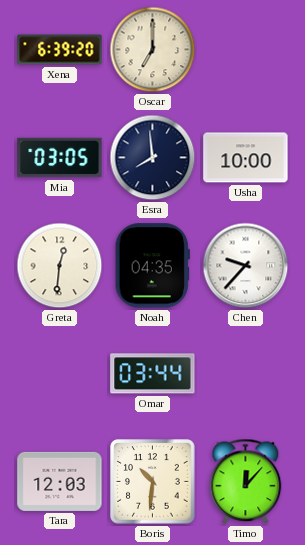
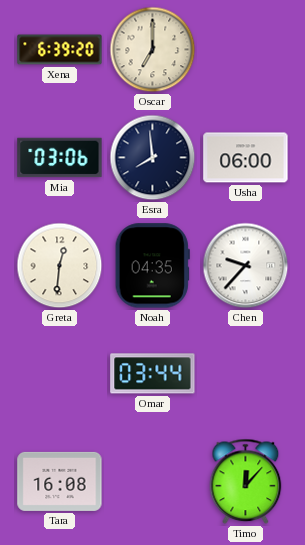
Mia: 03:05 -> 03:06
Usha: 10:00 -> 06:00
Tara: 12:03 -> 16:08
Boris: 10:31 -> none
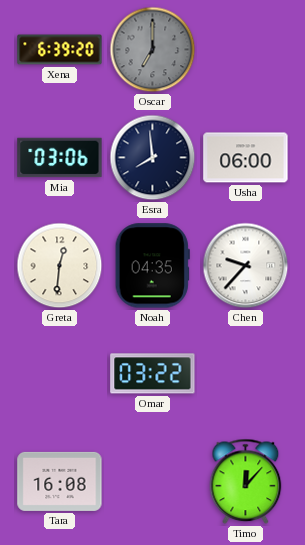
Oscar dial: cream -> grey
Omar: 03:44 -> 03:22
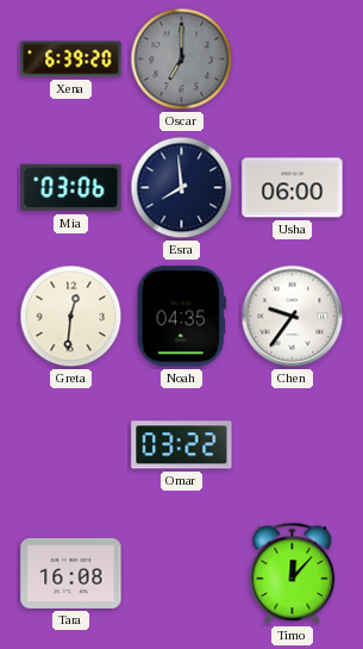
Chen: 9:37 -> 9:36
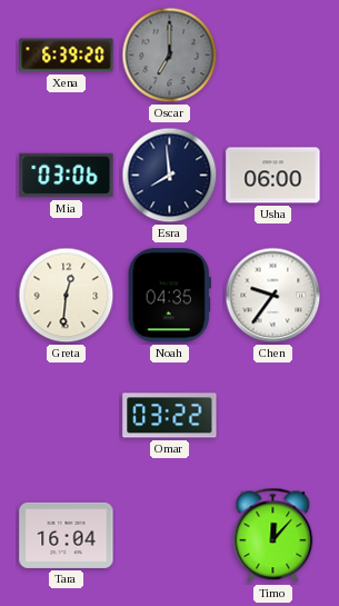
Tara: 16:08 -> 16:04
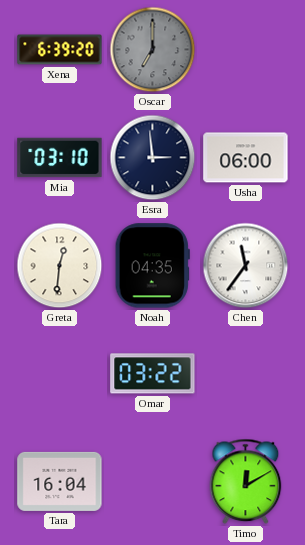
Mia: 03:06 -> 03:10
Esra: 7:59 -> 2:59
Chen: 9:36 -> 11:36
Timo: 12:07 -> 12:10
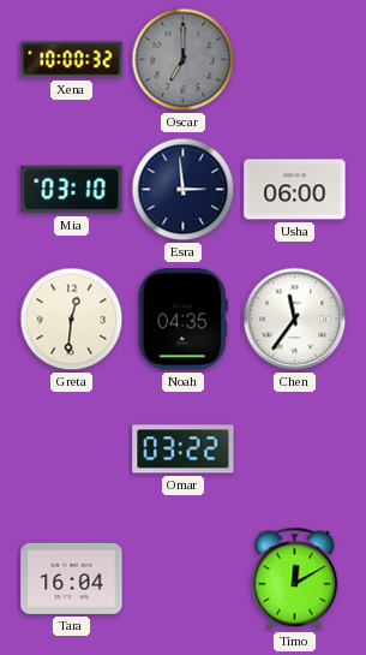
Xena: 6:39 -> 10:00
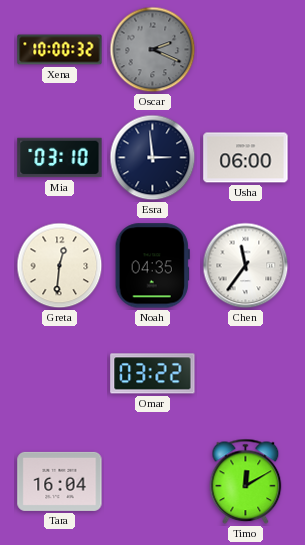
Oscar: 7:00 -> 2:19
